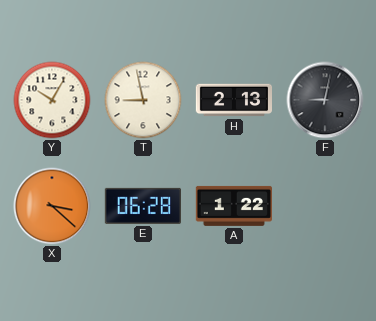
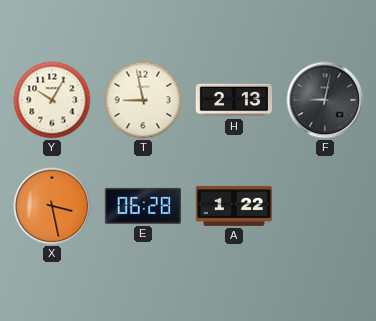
X: 3:22 -> 3:28
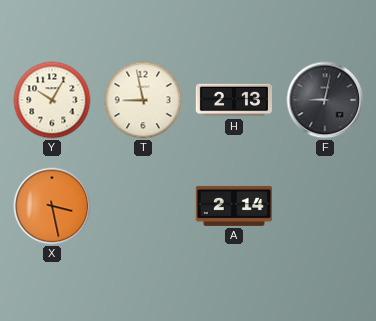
E: 06:28 -> none
A: 1:22 -> 2:14
